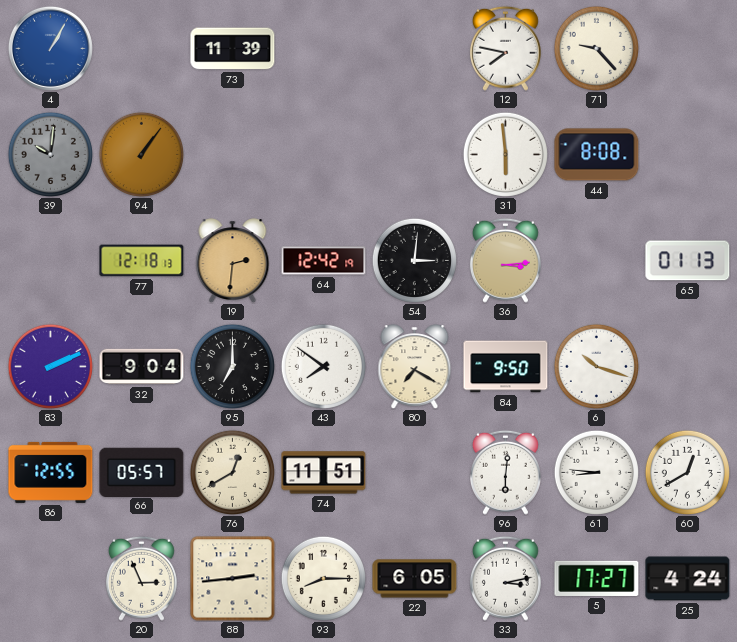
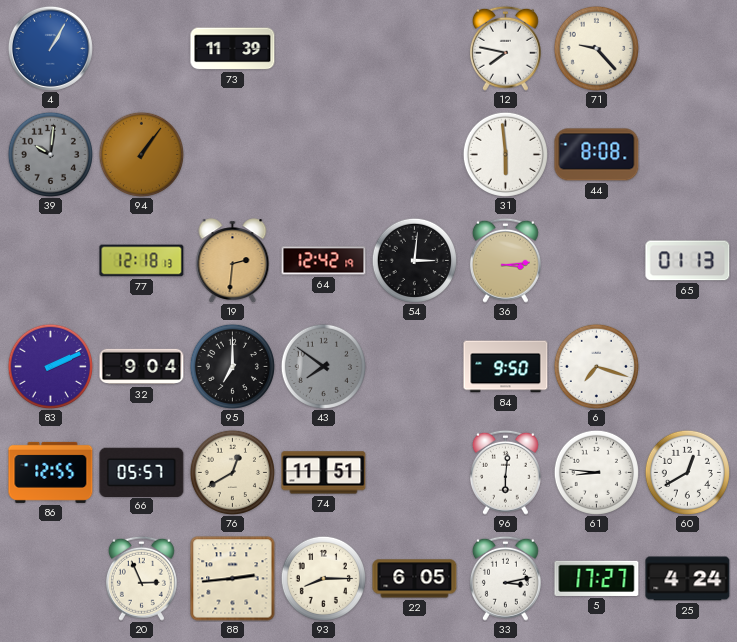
43 dial: white -> grey
80: 7:20 -> none
6: 10:18 -> 7:18
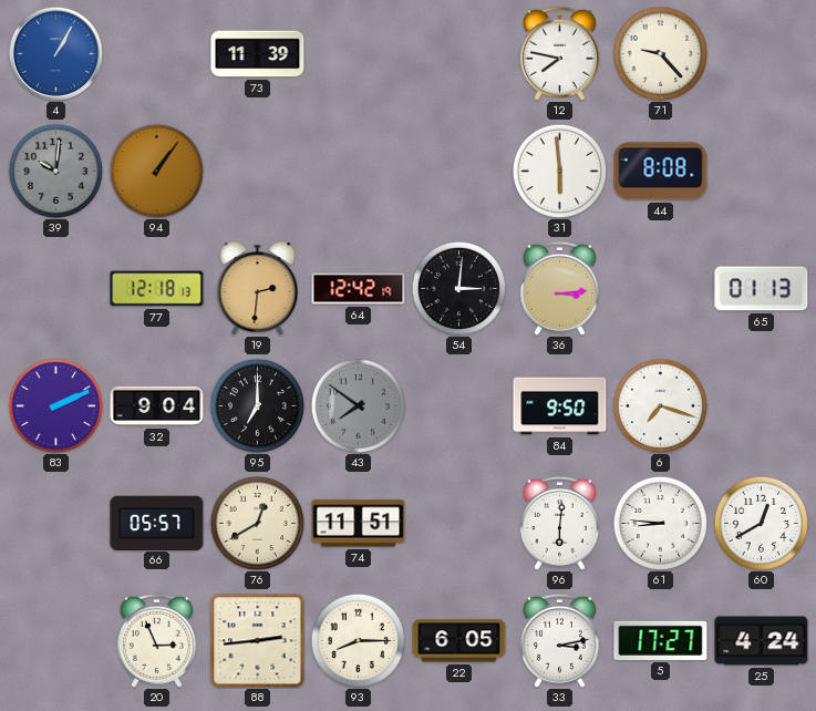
86: 12:55 -> none
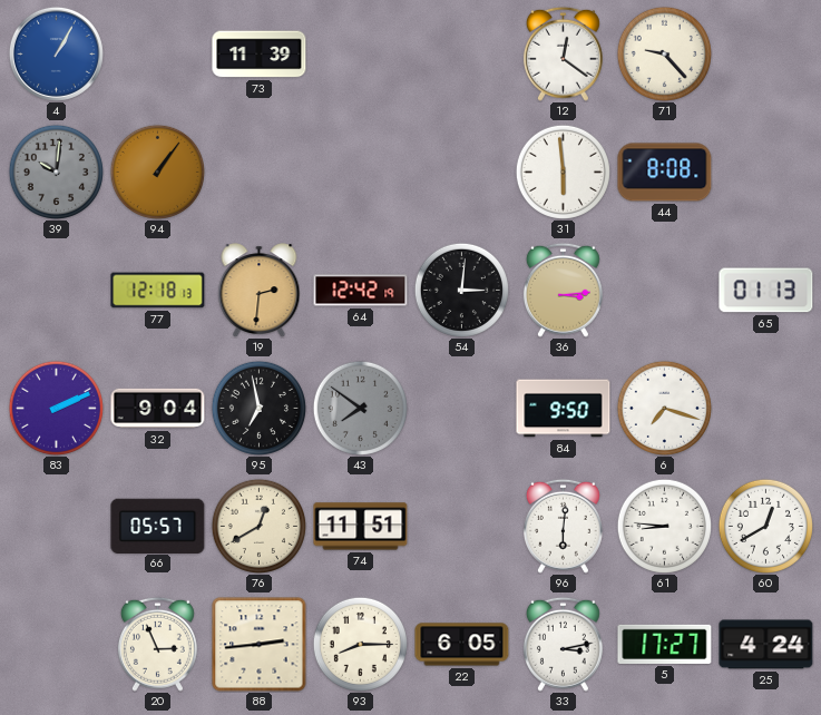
12: 7:47 -> 12:21
95: 7:00 -> 6:58
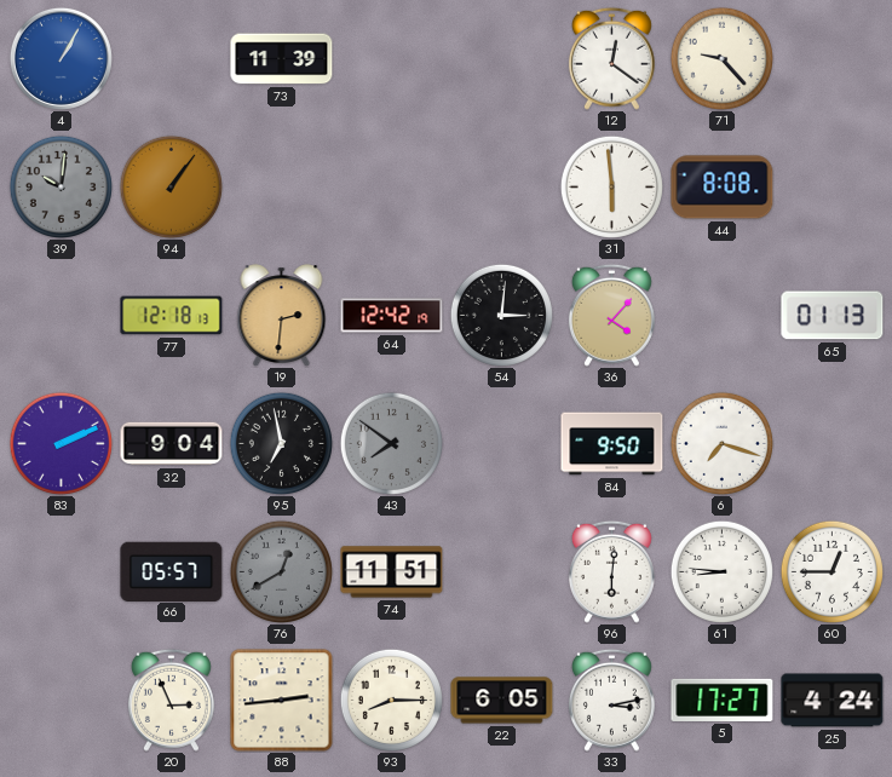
36: 3:14 -> 4:07
76 dial: cream -> grey
60: 12:40 -> 12:45
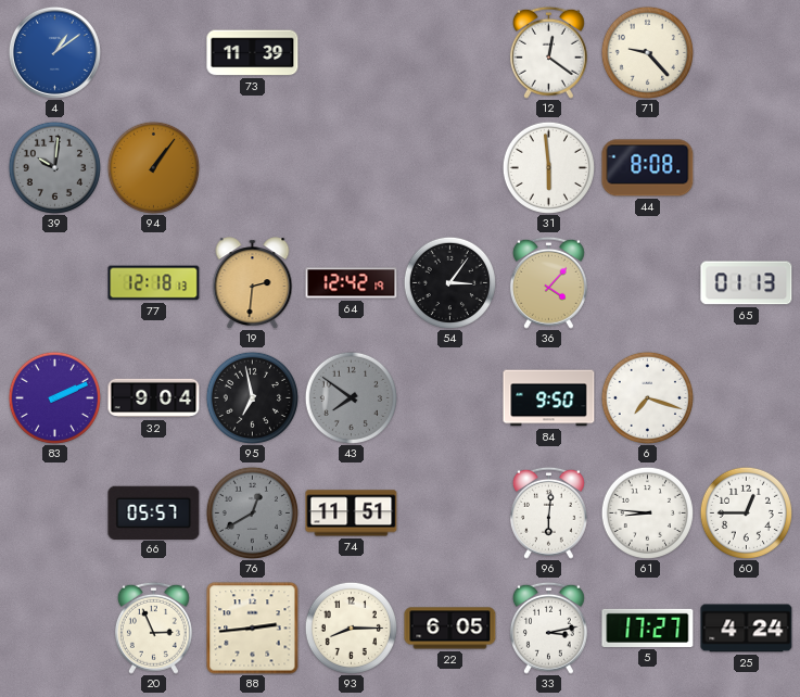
4: 1:05 -> 1:09
54: 3:01 -> 3:06
